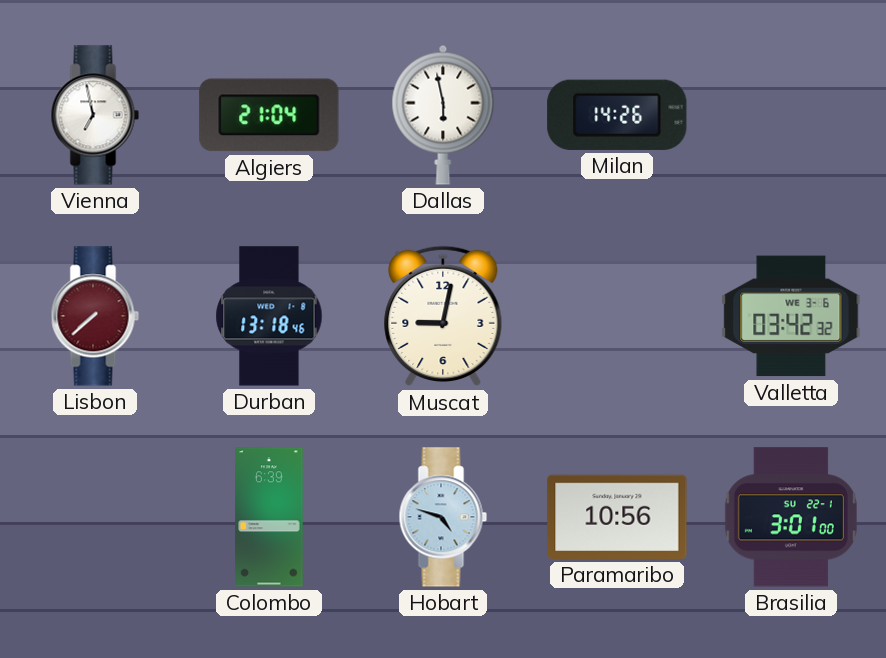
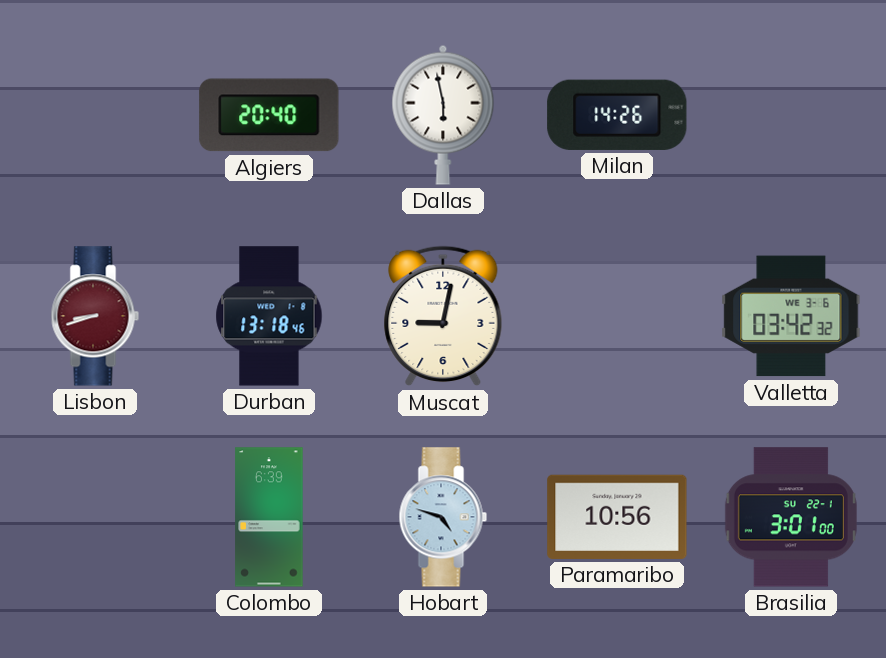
Vienna: 6:58 -> none
Algiers: 21:04 -> 20:40
Lisbon: 7:38 -> 8:42
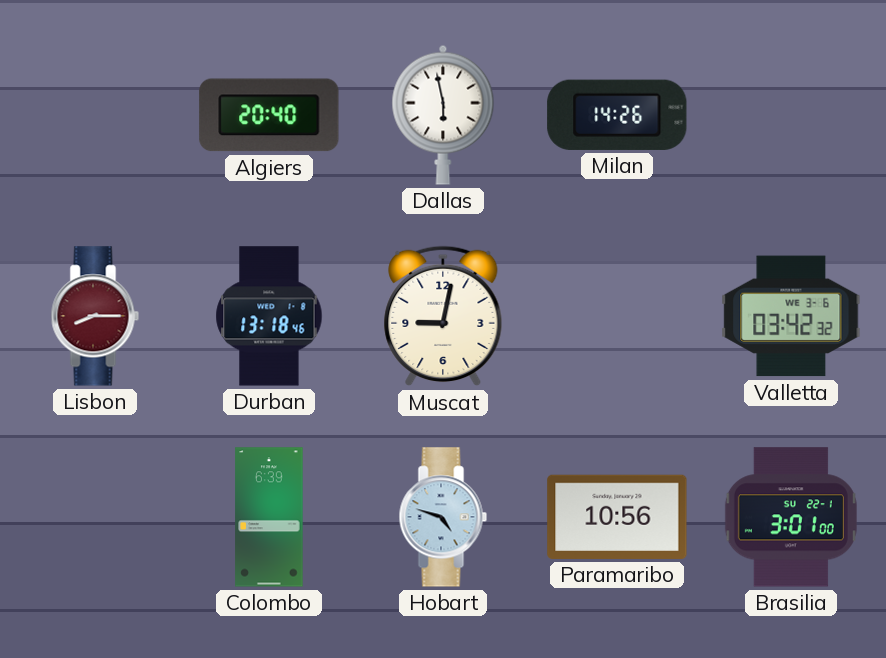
Lisbon: 8:42 -> 8:15
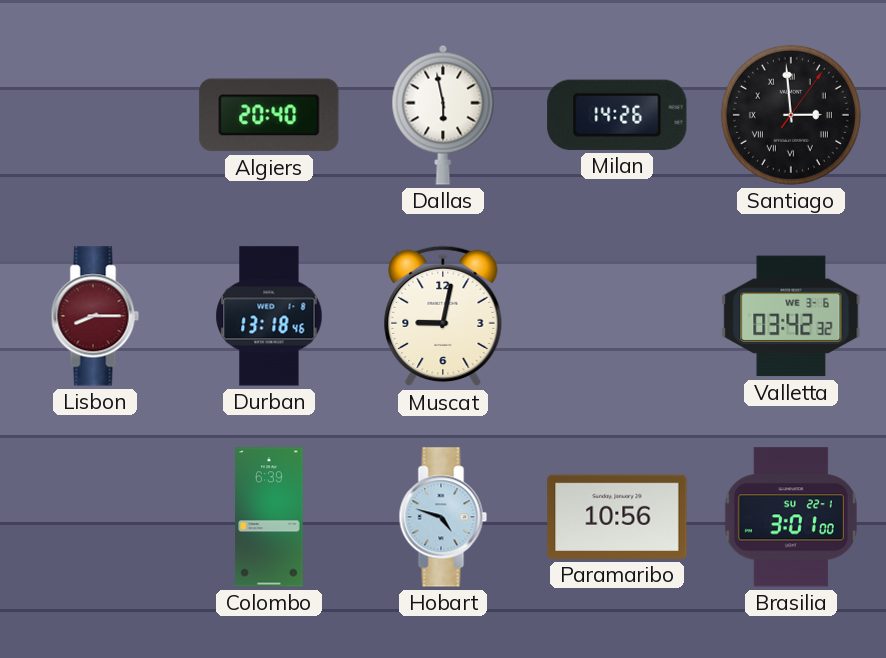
Santiago: none -> 2:59
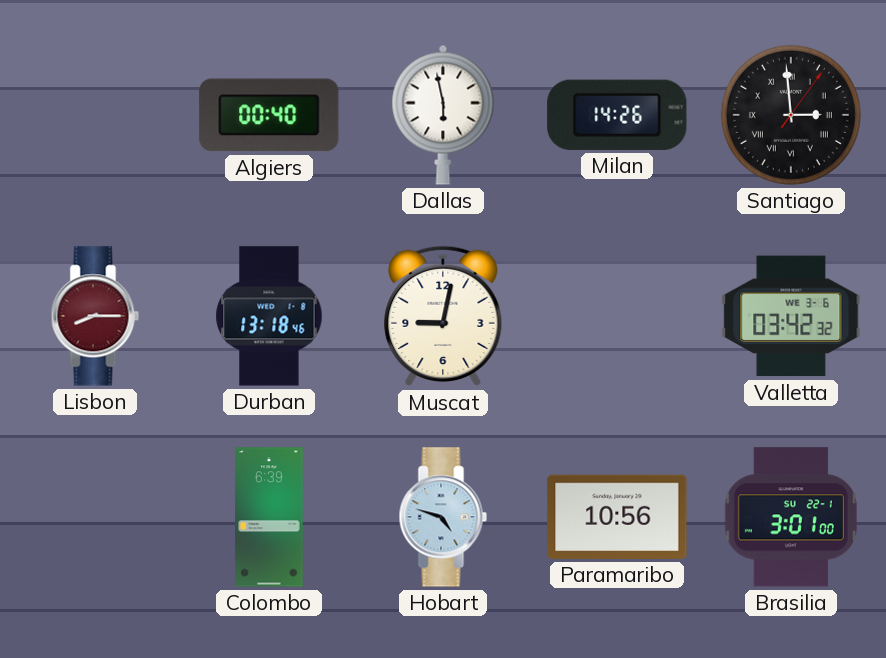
Algiers: 20:40 -> 00:40
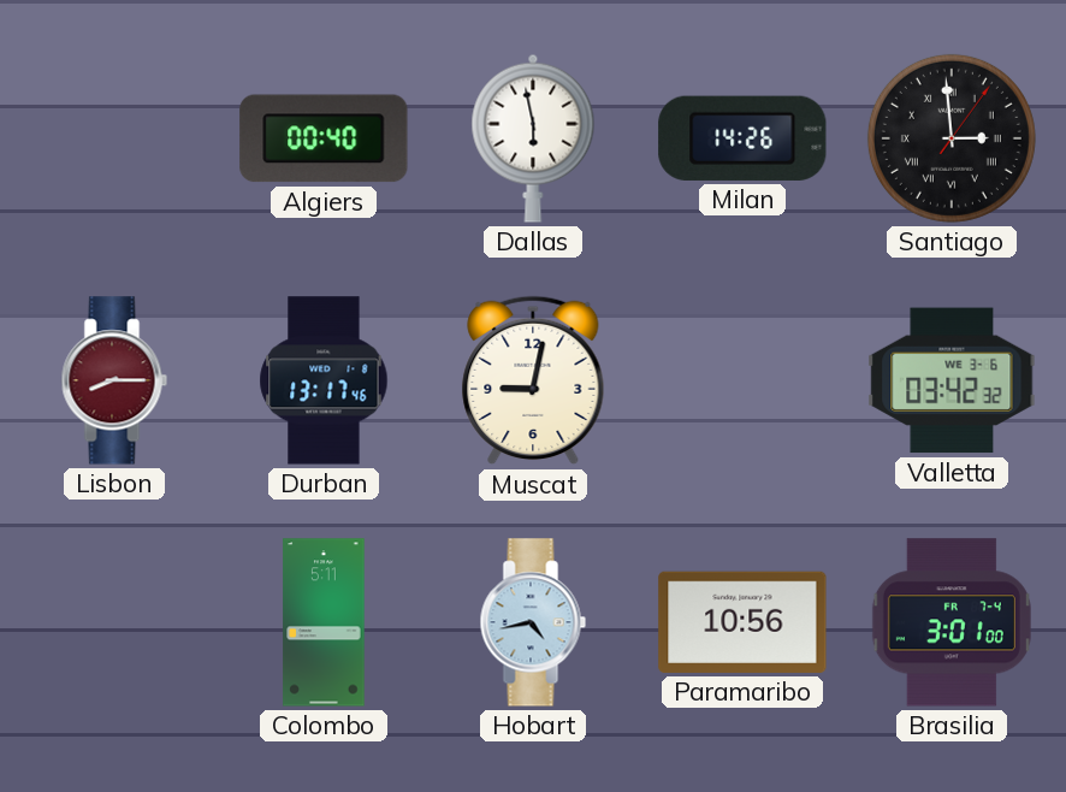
Durban: 13:18 -> 13:17
Colombo: 6:39 -> 5:11
Hobart: 4:48 -> 4:43
Brasilia date: SU 22-1 -> FR 7-4
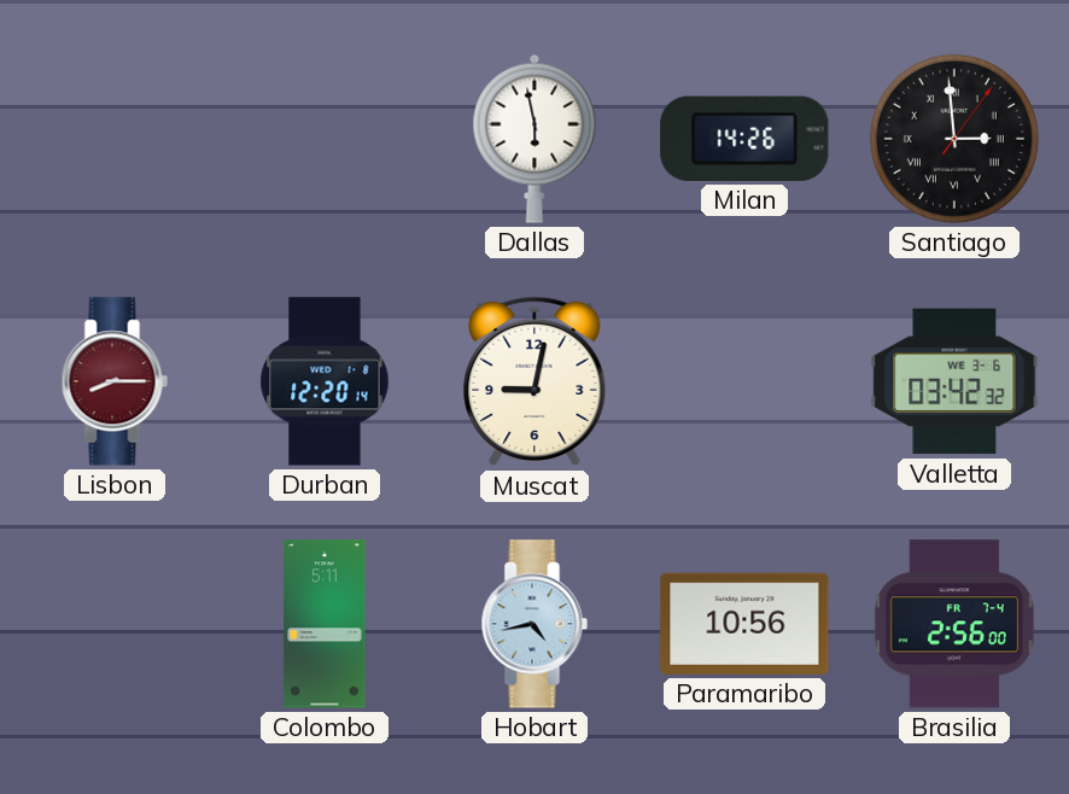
Algiers: 00:40 -> none
Durban: 13:17 -> 12:20
Brasilia: 3:01 -> 2:56
